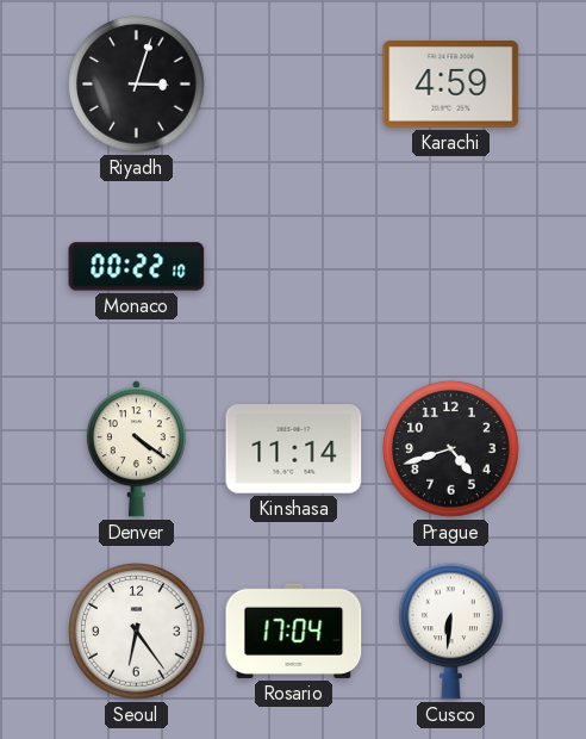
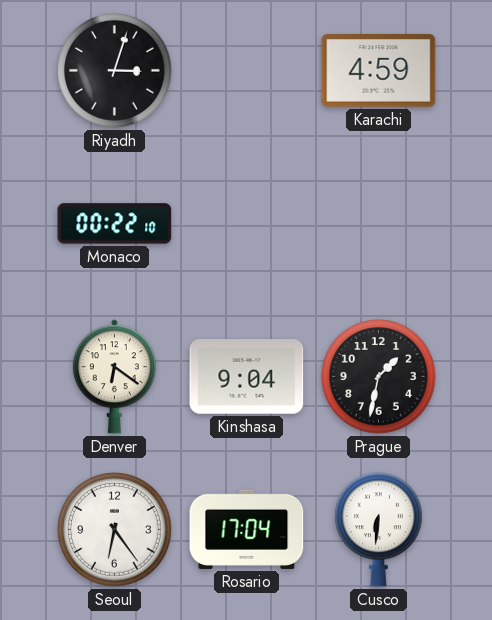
Denver: 4:21 -> 6:21
Kinshasa: 11:14 -> 9:04
Prague: 4:42 -> 1:32
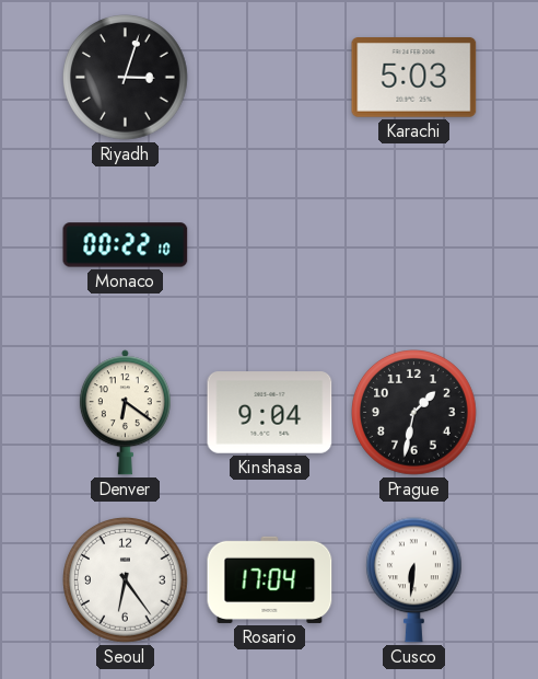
Karachi: 4:59 -> 5:03
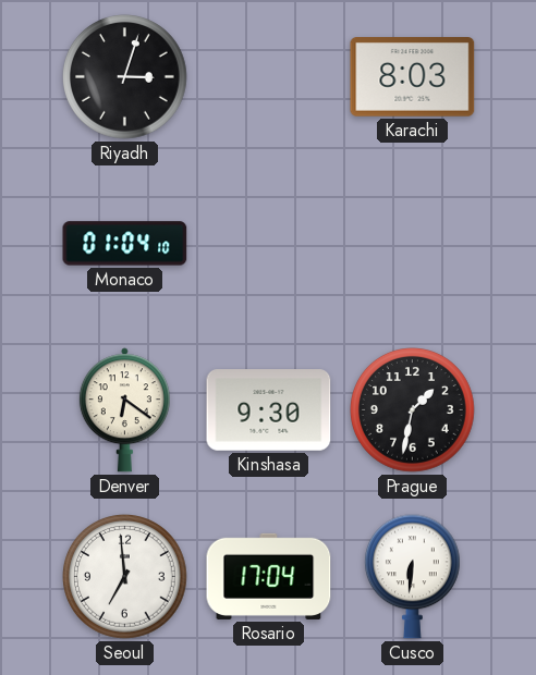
Karachi: 5:03 -> 8:03
Monaco: 00:22 -> 01:04
Kinshasa: 9:04 -> 9:30
Seoul: 6:24 -> 6:59
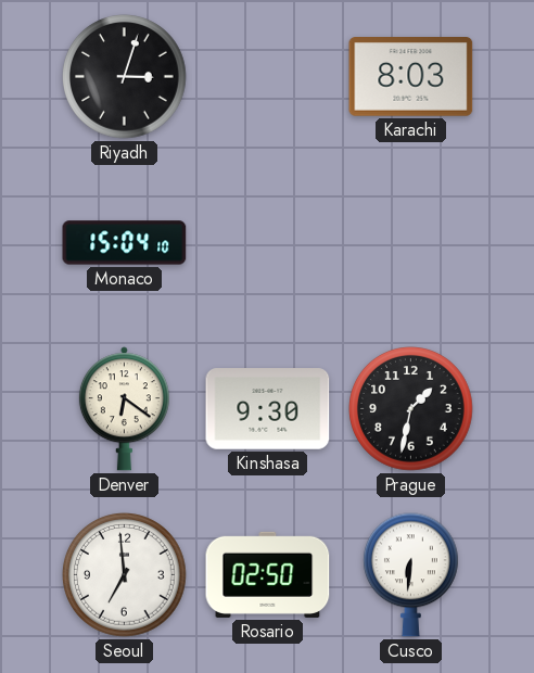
Monaco: 01:04 -> 15:04
Rosario: 17:04 -> 02:50
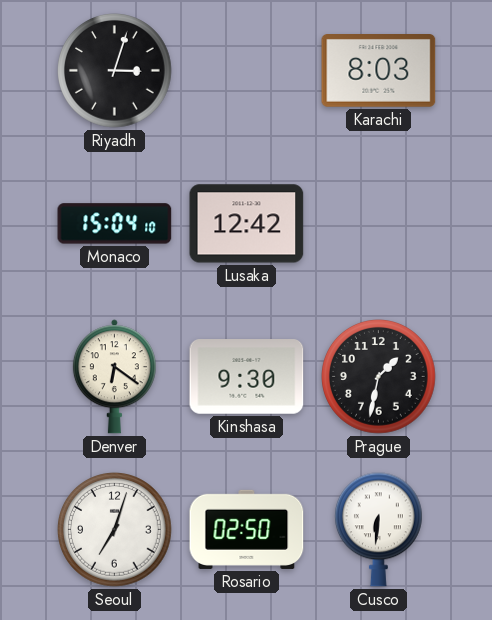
Lusaka: none -> 12:42
Seoul: 6:59 -> 7:03
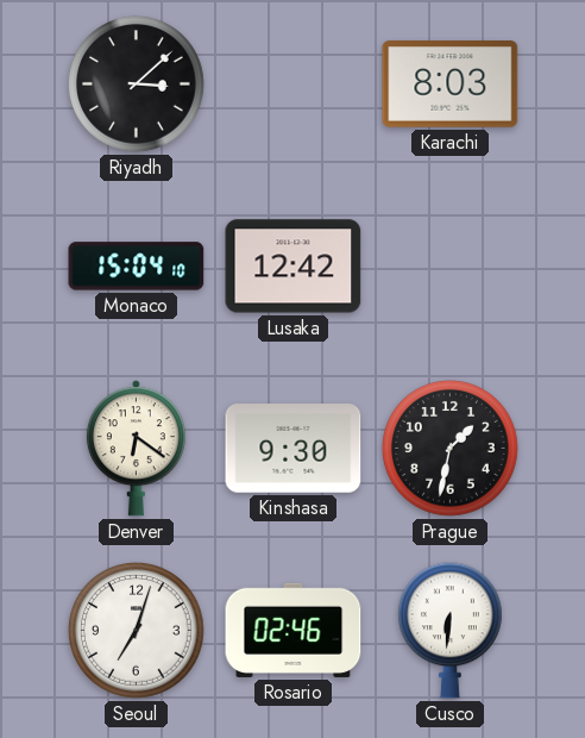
Riyadh: 3:03 -> 3:08
Rosario: 02:50 -> 02:46
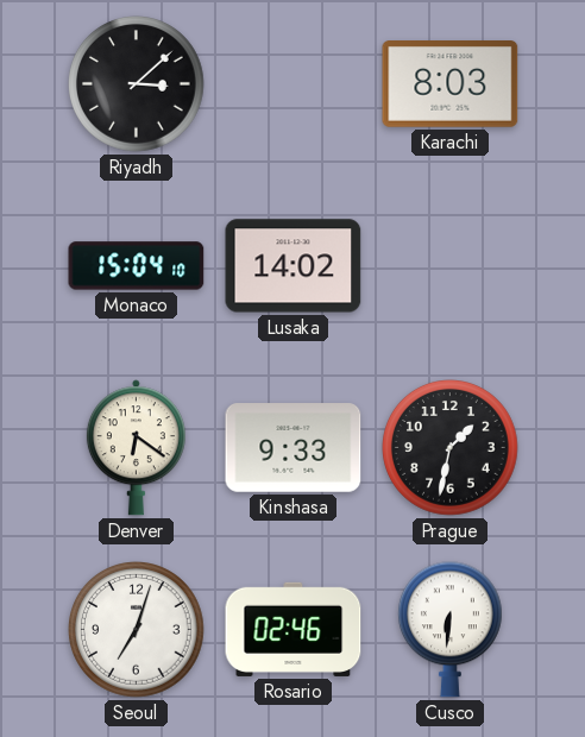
Lusaka: 12:42 -> 14:02
Kinshasa: 9:30 -> 9:33
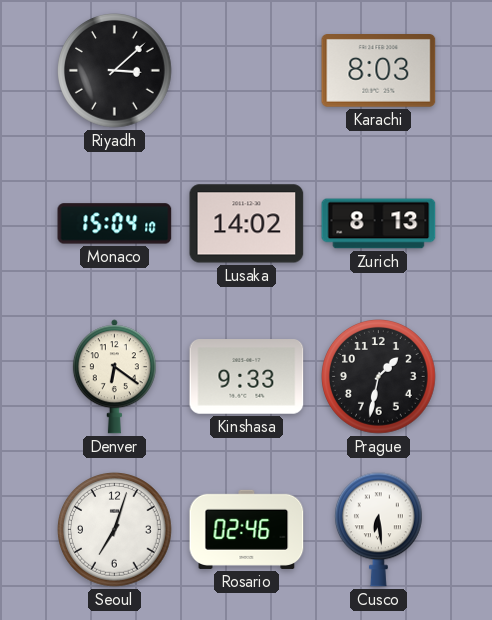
Zurich: none -> 8:13
Cusco: 6:31 -> 6:29
